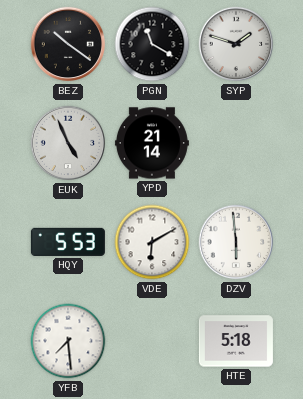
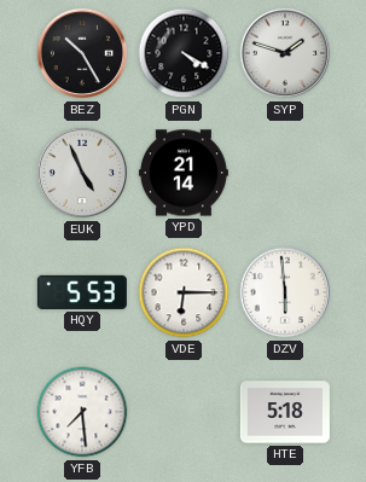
BEZ: 10:21 -> 10:25
PGN: 11:20 -> 4:20
VDE: 6:10 -> 6:15
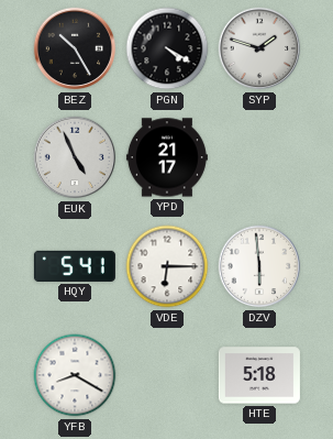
YPD: 21:14 -> 21:17
HQY: 5:53 -> 5:41
YFB: 7:29 -> 8:20
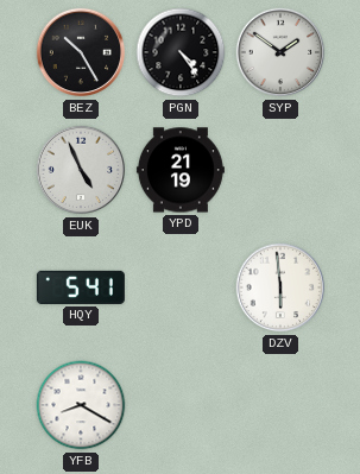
PGN: 4:20 -> 4:24
SYP: 1:48 -> 1:51
YPD: 21:17 -> 21:19
VDE: 6:15 -> none
HTE: 5:18 -> none
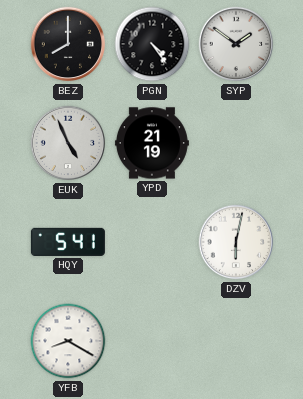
BEZ: 10:25 -> 8:00
DZV: 5:59 -> 6:02
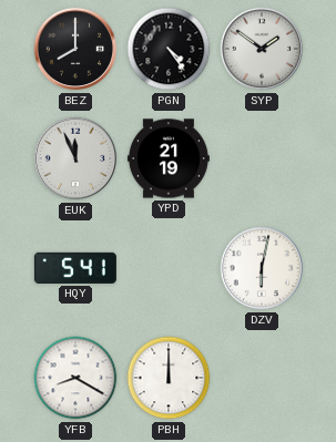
EUK: 4:56 -> 11:56
PBH: none -> 12:00
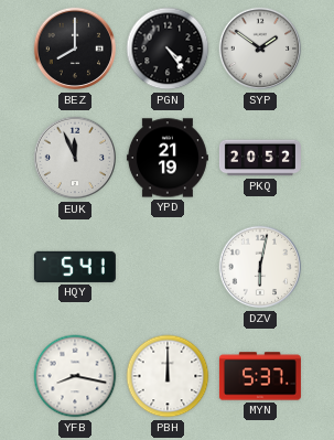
PKQ: none -> 20:52
YFB: 8:20 -> 8:17
MYN: none -> 5:37
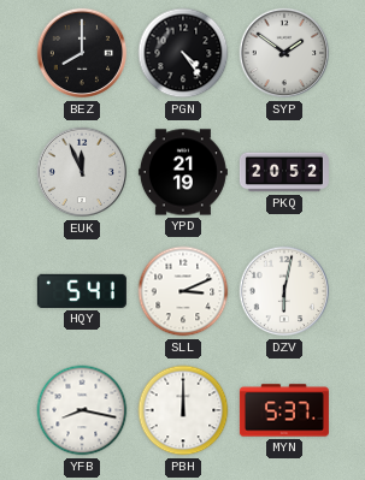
SLL: none -> 3:11
